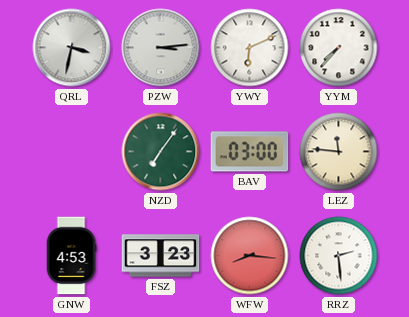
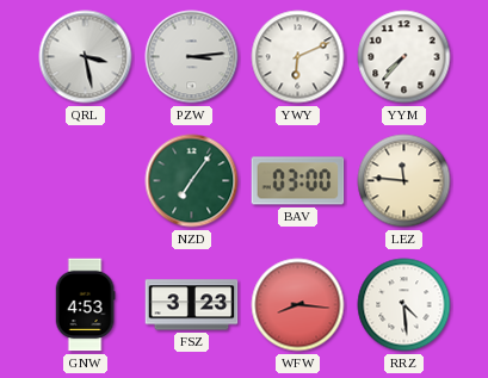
QRL: 3:32 -> 3:28
RRZ: 2:29 -> 4:29
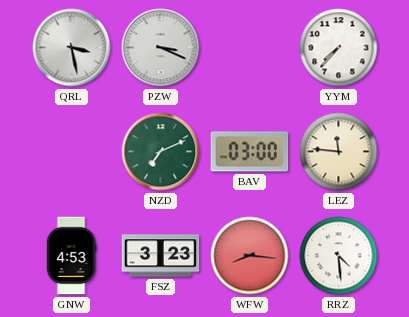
PZW: 3:14 -> 3:19
YWY: 6:11 -> none
NZD: 7:06 -> 7:11
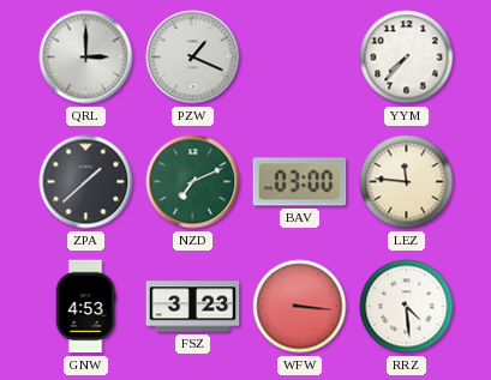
QRL: 3:28 -> 3:00
PZW: 3:19 -> 1:19
ZPA: none -> 1:38
WFW: 8:16 -> 3:16
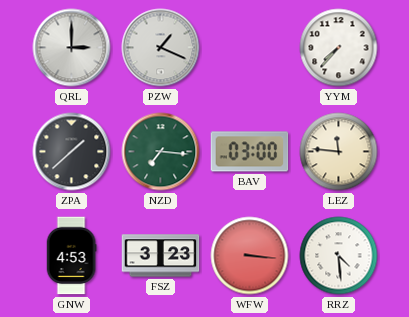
NZD: 7:11 -> 7:16
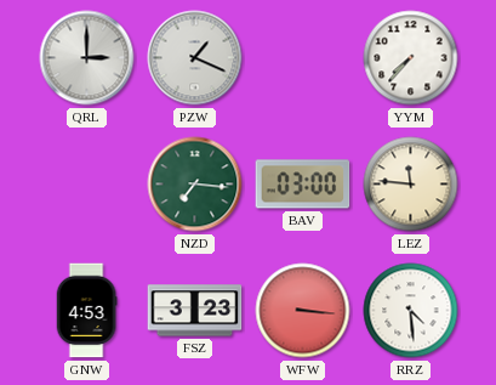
ZPA: 1:38 -> none
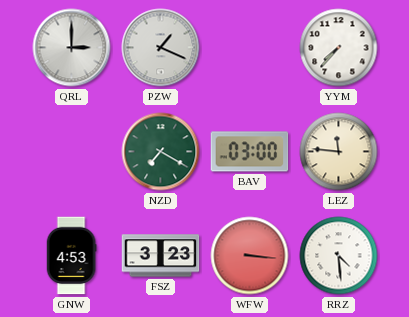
NZD: 7:16 -> 7:20
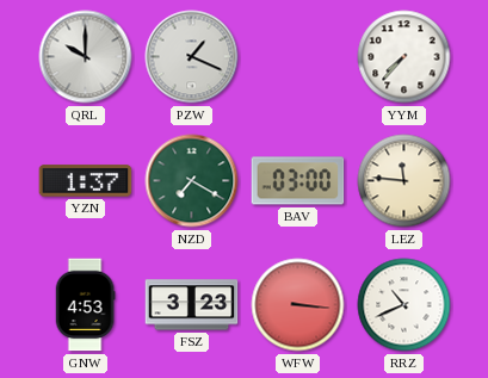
QRL: 3:00 -> 10:00
YZN: none -> 1:37
RRZ: 4:29 -> 10:41
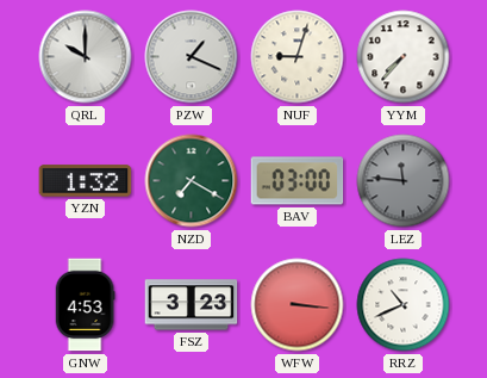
NUF: none -> 9:03
YZN: 1:37 -> 1:32
LEZ dial: cream -> grey
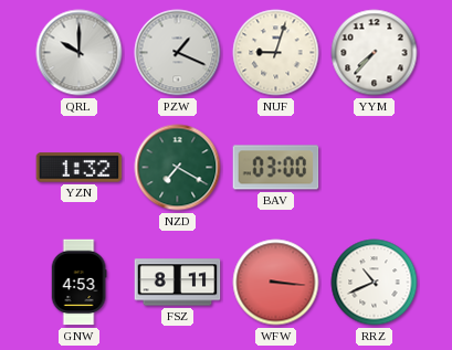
LEZ: 11:46 -> none
FSZ: 3:23 -> 8:11
